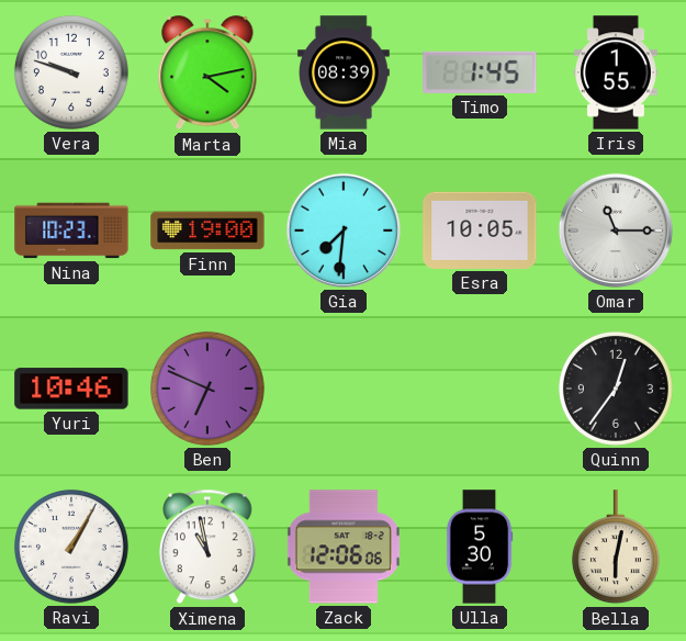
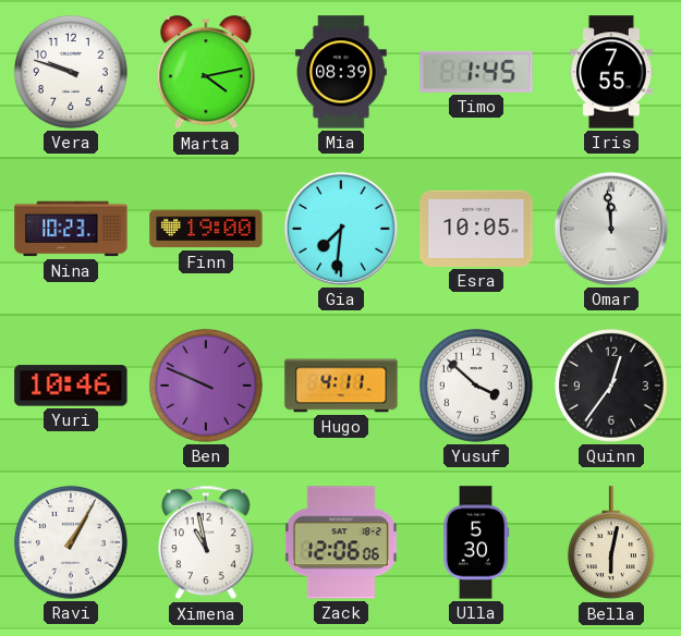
Iris: 1:55 -> 7:55
Omar: 11:15 -> 11:59
Ben: 6:49 -> 9:49
Hugo: none -> 4:11
Yusuf: none -> 3:52
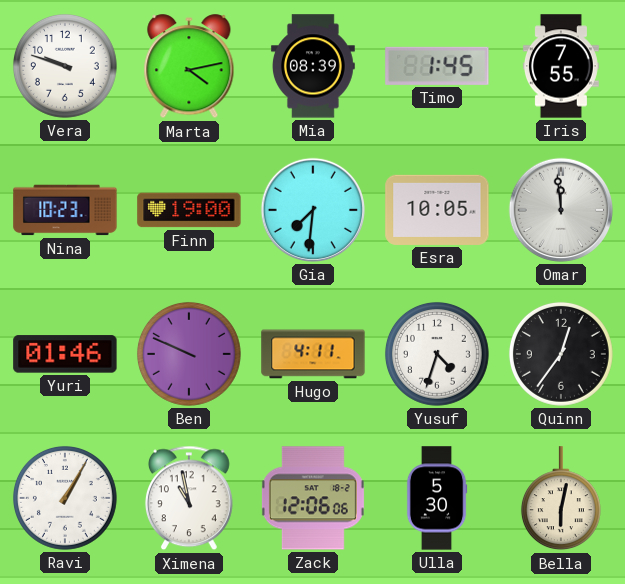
Yuri: 10:46 -> 01:46
Yusuf: 3:52 -> 4:33
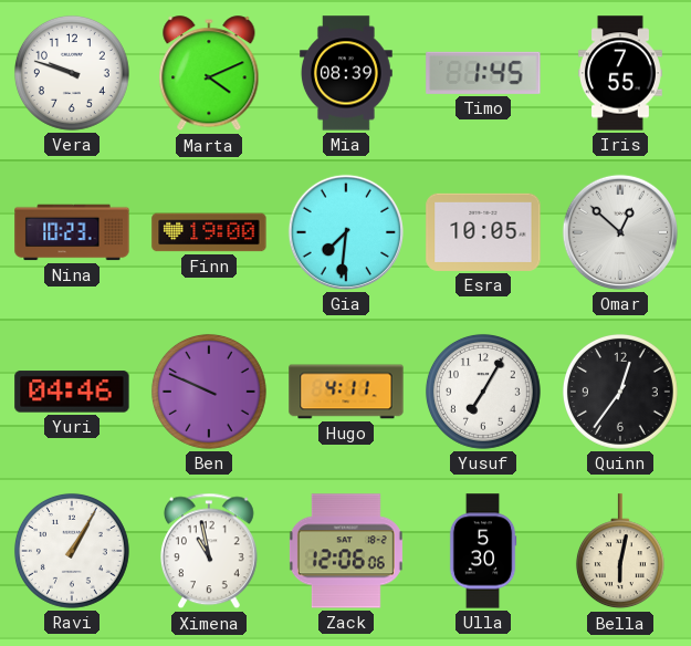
Marta: 4:13 -> 4:11
Omar: 11:59 -> 12:52
Yuri: 01:46 -> 04:46
Yusuf: 4:33 -> 7:05
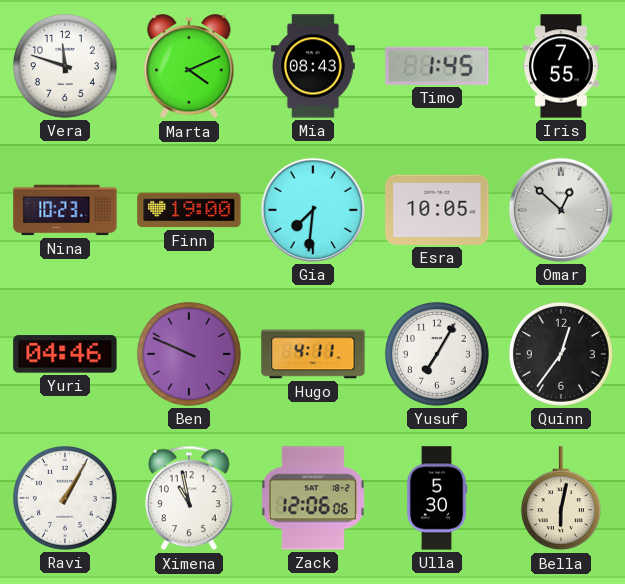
Vera: 9:48 -> 11:48
Mia: 08:39 -> 08:43
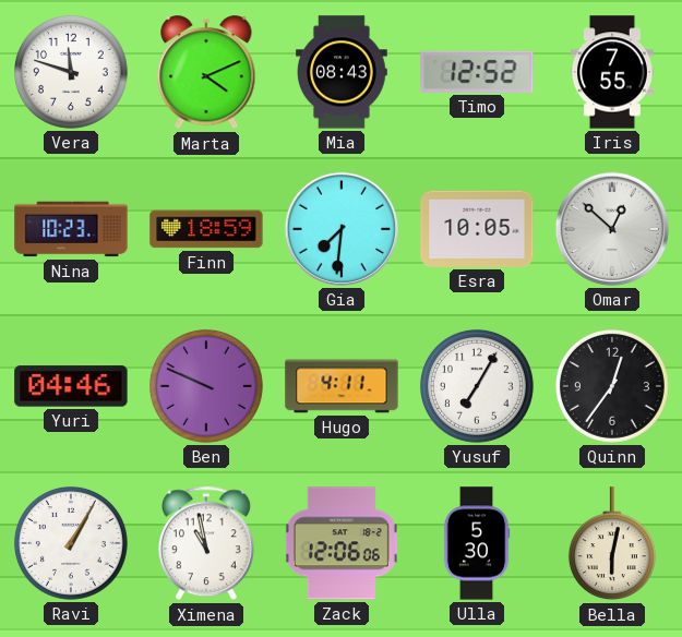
Timo: 1:45 -> 12:52
Finn: 19:00 -> 18:59
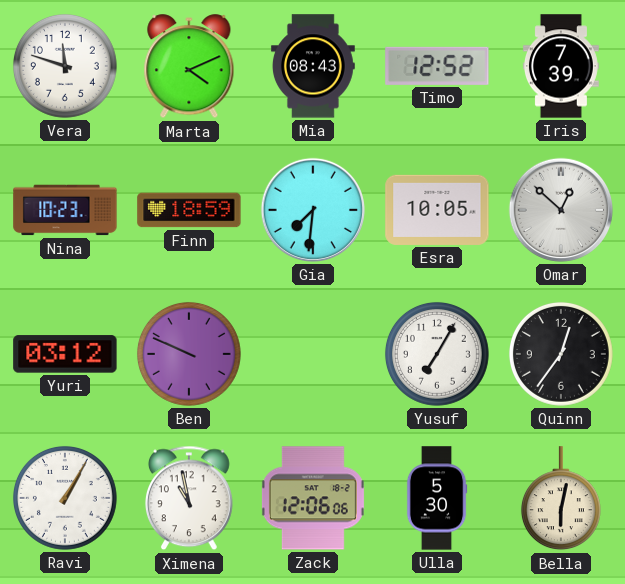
Iris: 7:55 -> 7:39
Yuri: 04:46 -> 03:12
Hugo: 4:11 -> none
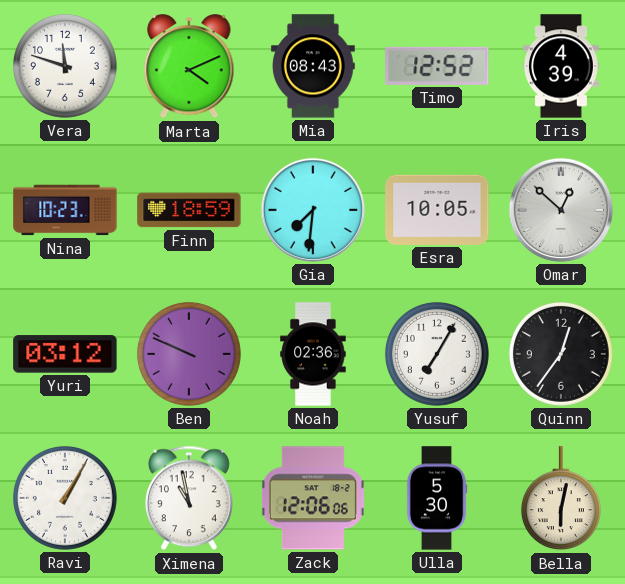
Iris: 7:39 -> 4:39
Noah: none -> 02:36
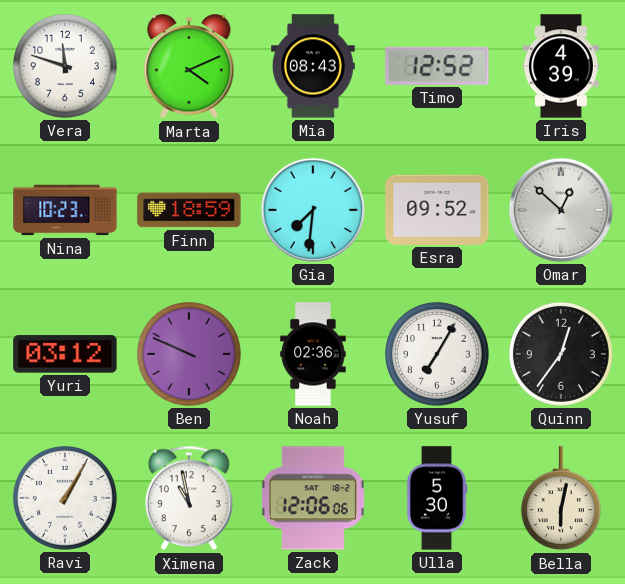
Esra: 10:05 -> 09:52
